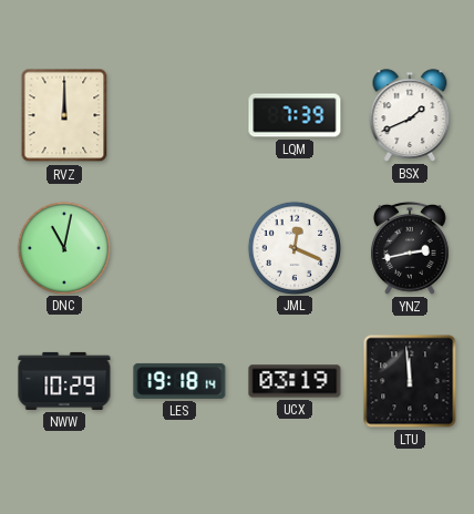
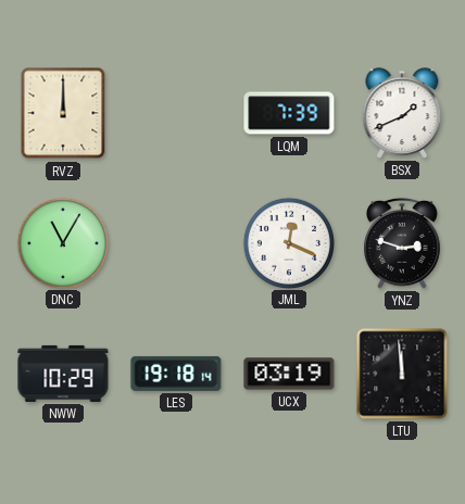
DNC: 11:02 -> 11:05
YNZ: 2:43 -> 2:48
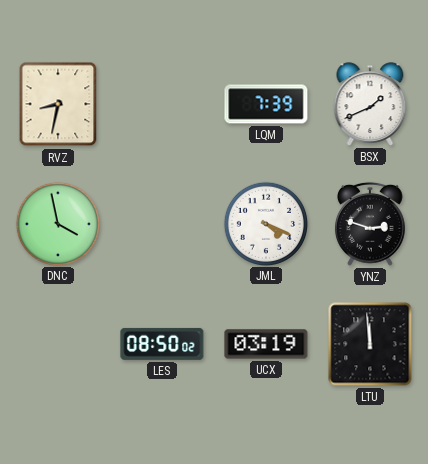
RVZ: 12:00 -> 8:32
DNC: 11:05 -> 3:58
JML: 12:19 -> 4:19
NWW: 10:29 -> none
LES: 19:18 -> 08:50
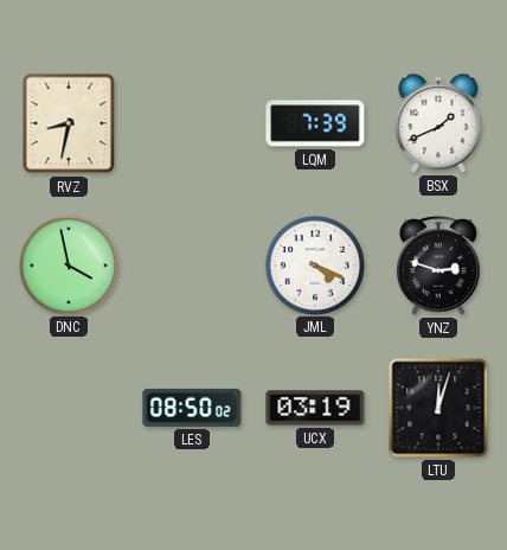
LTU: 11:59 -> 12:03
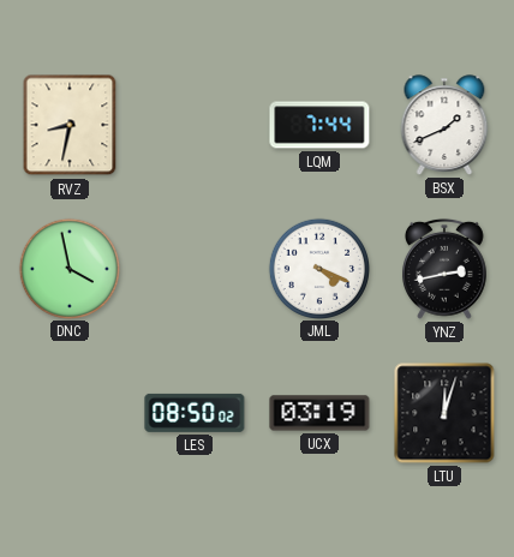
LQM: 7:39 -> 7:44
YNZ: 2:48 -> 2:43
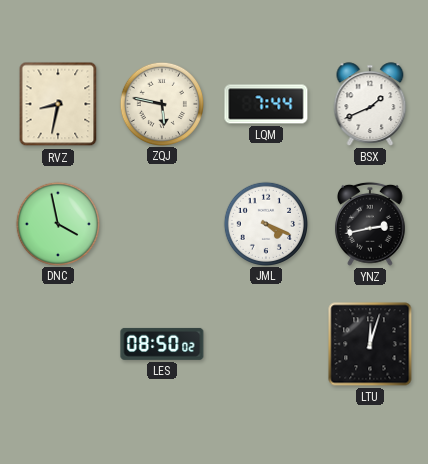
ZQJ: none -> 5:47
UCX: 03:19 -> none
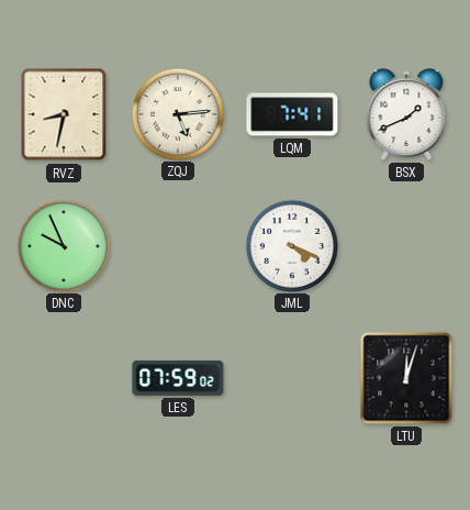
ZQJ: 5:47 -> 5:14
LQM: 7:44 -> 7:41
DNC: 3:58 -> 9:56
YNZ: 2:43 -> none
LES: 08:50 -> 07:59
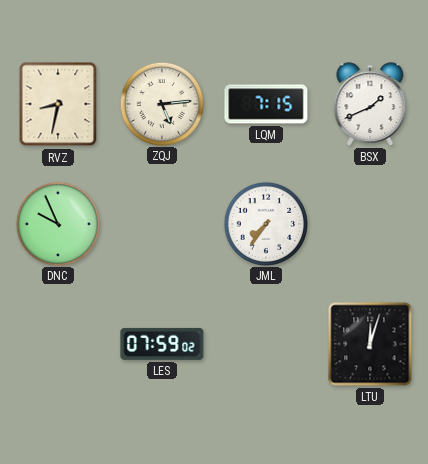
LQM: 7:41 -> 7:15
JML: 4:19 -> 7:36
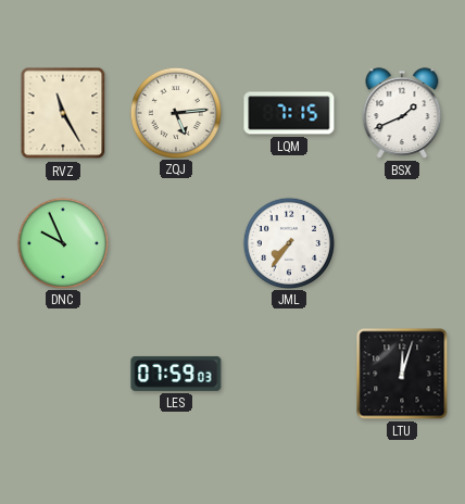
RVZ: 8:32 -> 11:25
LES: 07:59:02 -> 07:59:03
